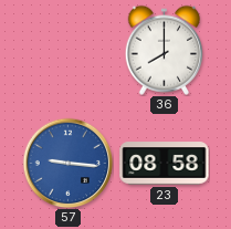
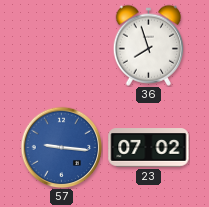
36: 8:00 -> 7:57
23: 08:58 -> 07:02
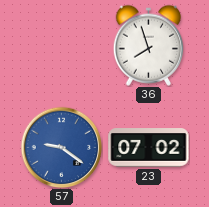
57: 9:16 -> 9:21
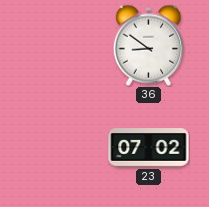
36: 7:57 -> 8:51
57: 9:21 -> none
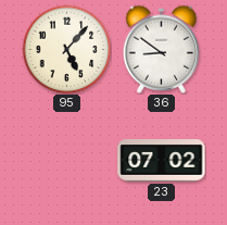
95: none -> 5:07
